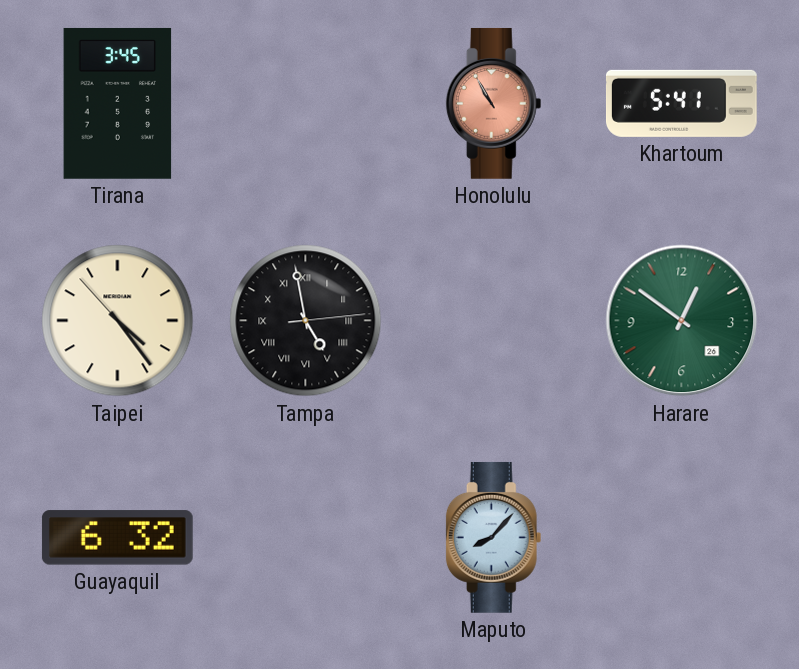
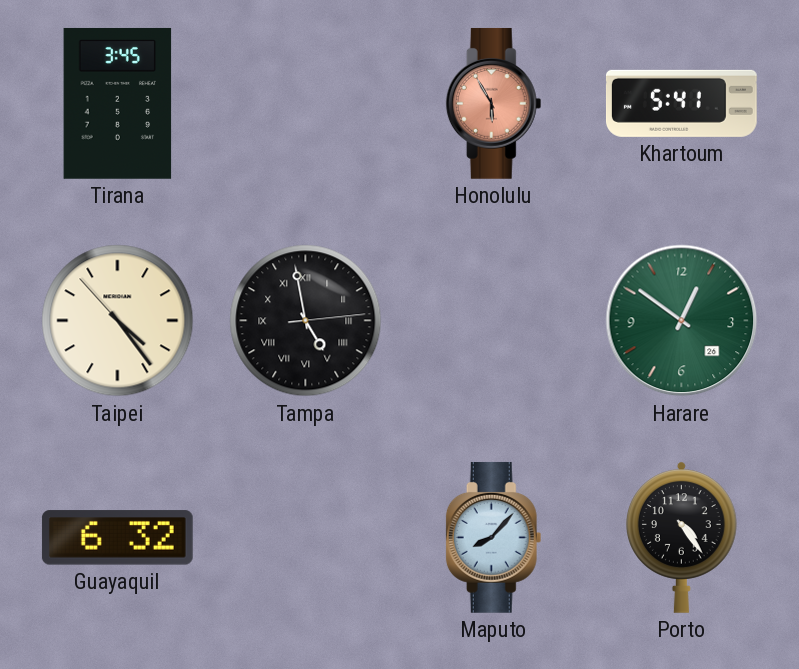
Honolulu: 10:55 -> 5:55
Porto: none -> 4:24
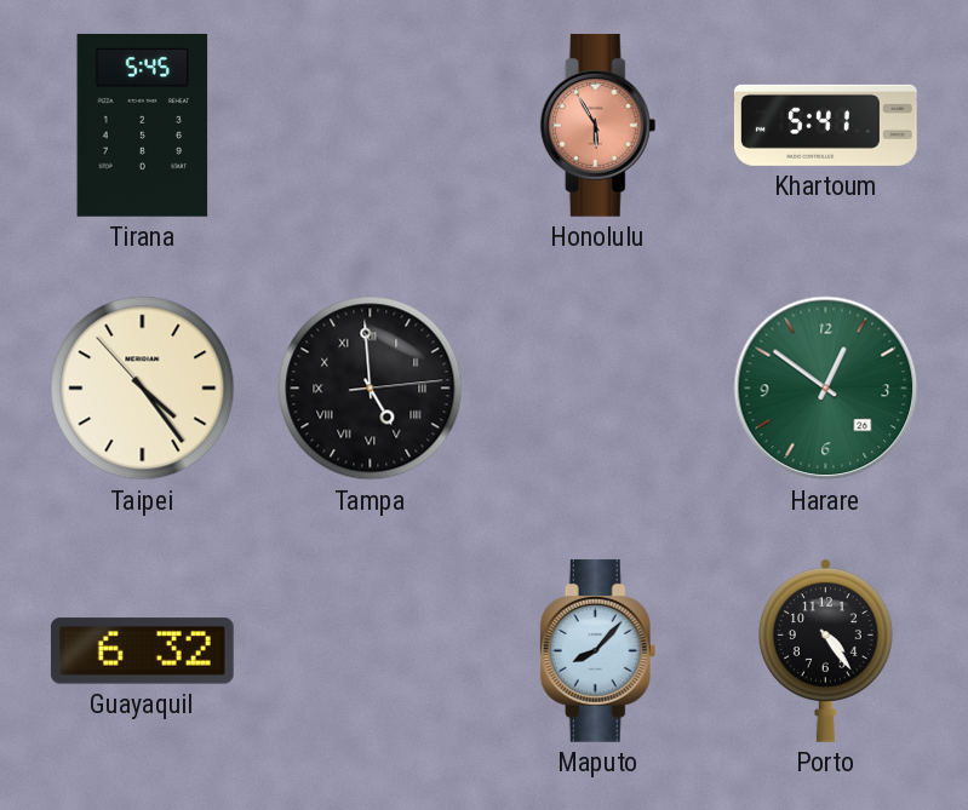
Tirana: 3:45 -> 5:45
Tampa: 4:58 -> 4:59
